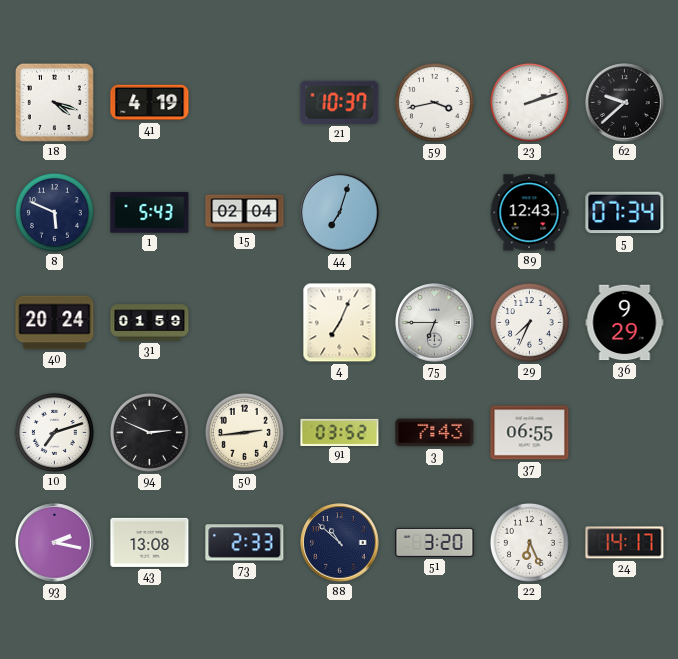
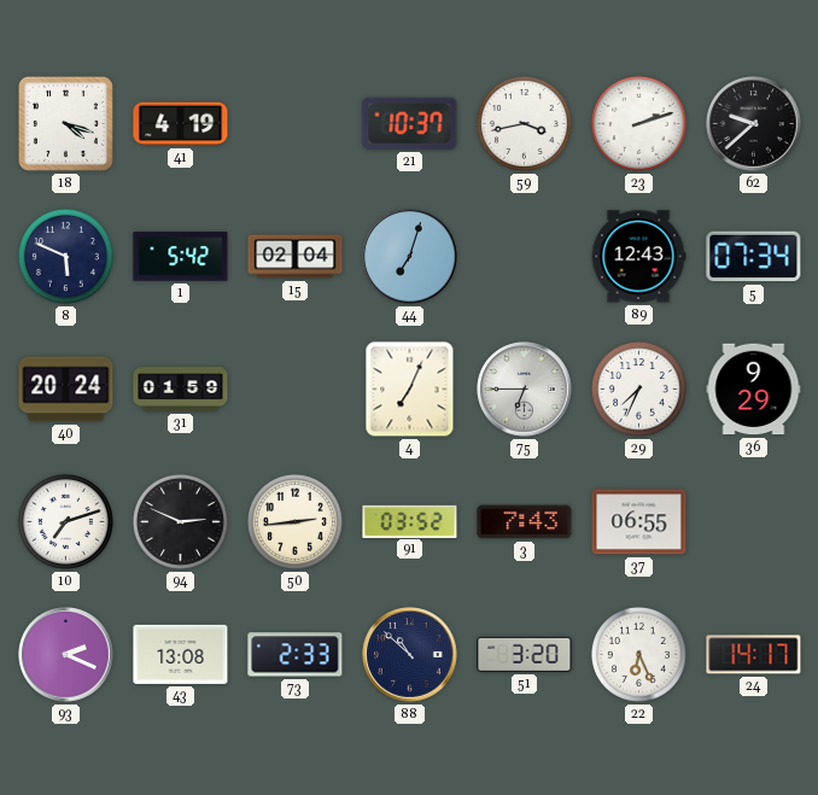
1: 5:43 -> 5:42
93: 2:17 -> 2:19
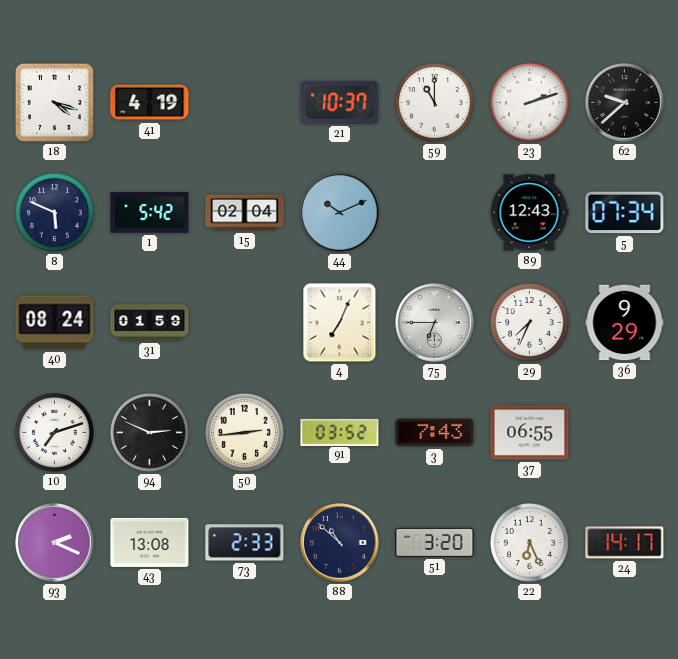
59: 3:43 -> 11:00
44: 7:03 -> 10:11
40: 20:24 -> 08:24
